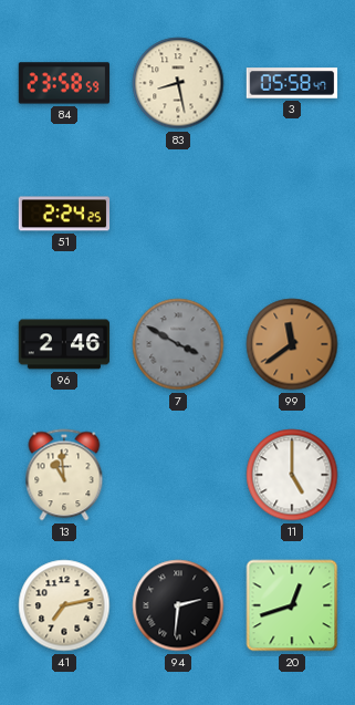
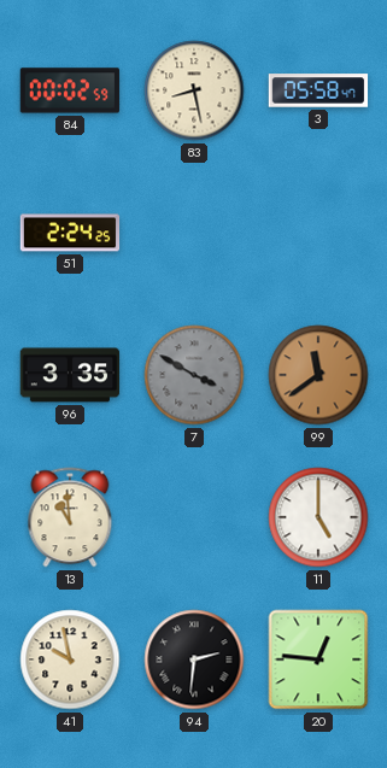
84: 23:58 -> 00:02
96: 2:46 -> 3:35
41: 7:13 -> 9:58
20: 12:42 -> 12:46
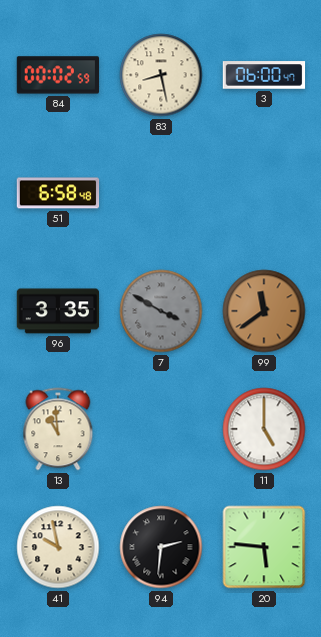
3: 05:58 -> 06:00
51: 2:24 -> 6:58
20: 12:46 -> 5:46
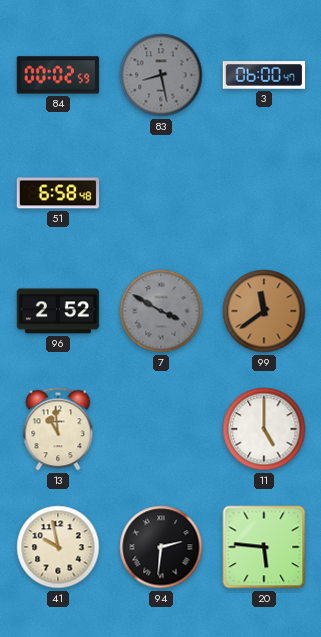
83 dial: cream -> grey
96: 3:35 -> 2:52
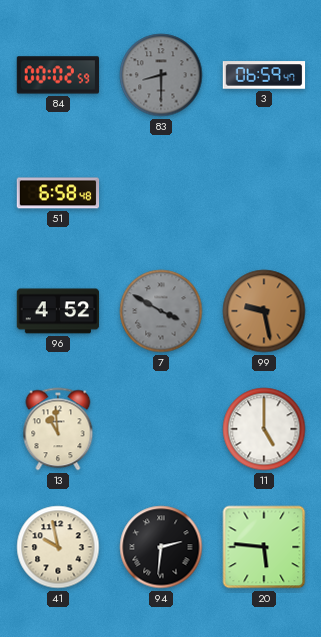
83: 8:28 -> 8:30
3: 06:00 -> 06:59
96: 2:52 -> 4:52
99: 11:39 -> 9:28
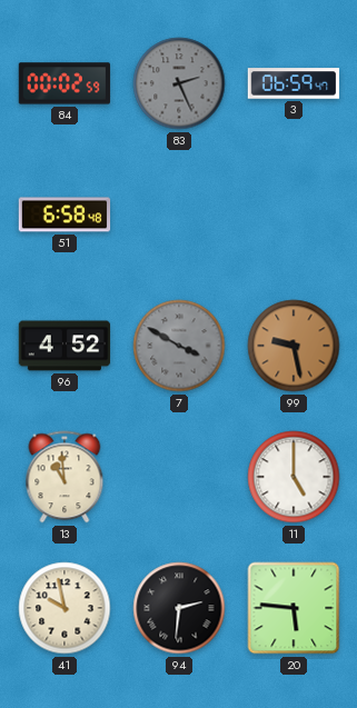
83: 8:30 -> 2:26
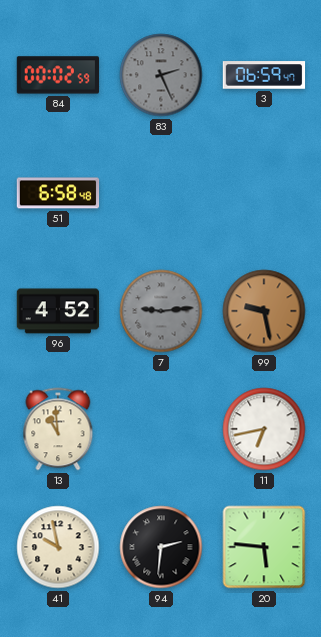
7: 3:50 -> 9:14
11: 5:00 -> 6:43
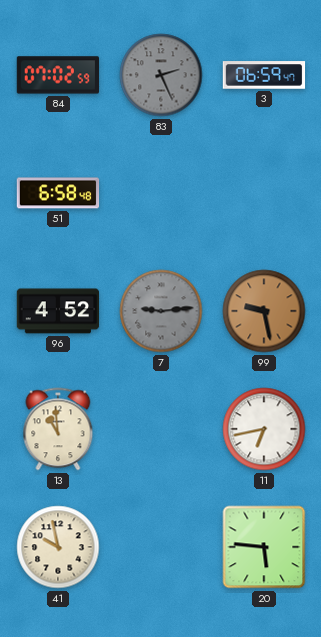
84: 00:02 -> 07:02
94: 2:31 -> none
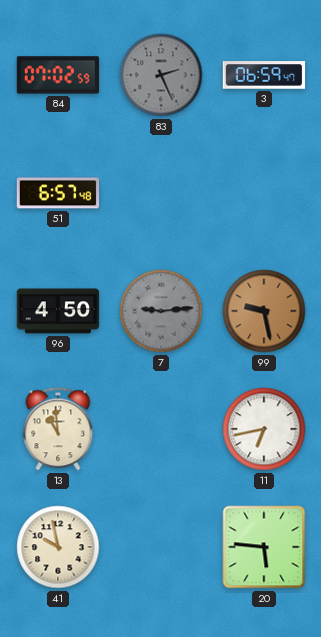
51: 6:58 -> 6:57
96: 4:52 -> 4:50
